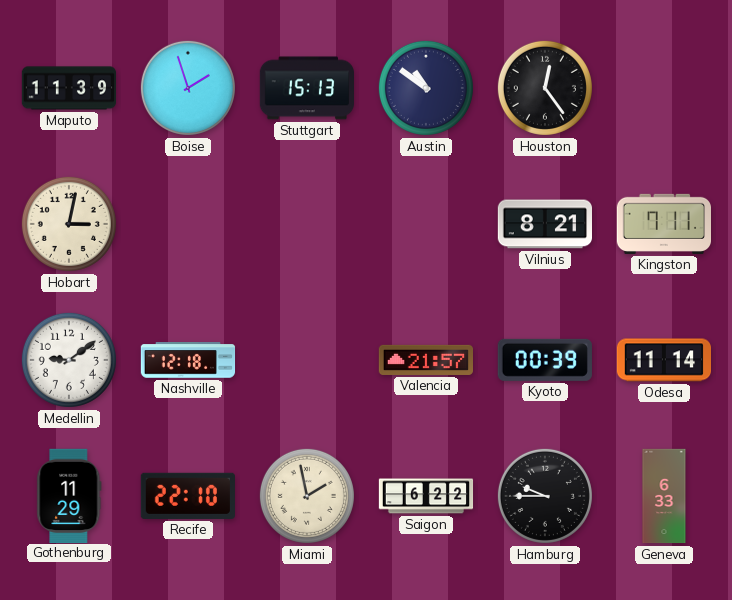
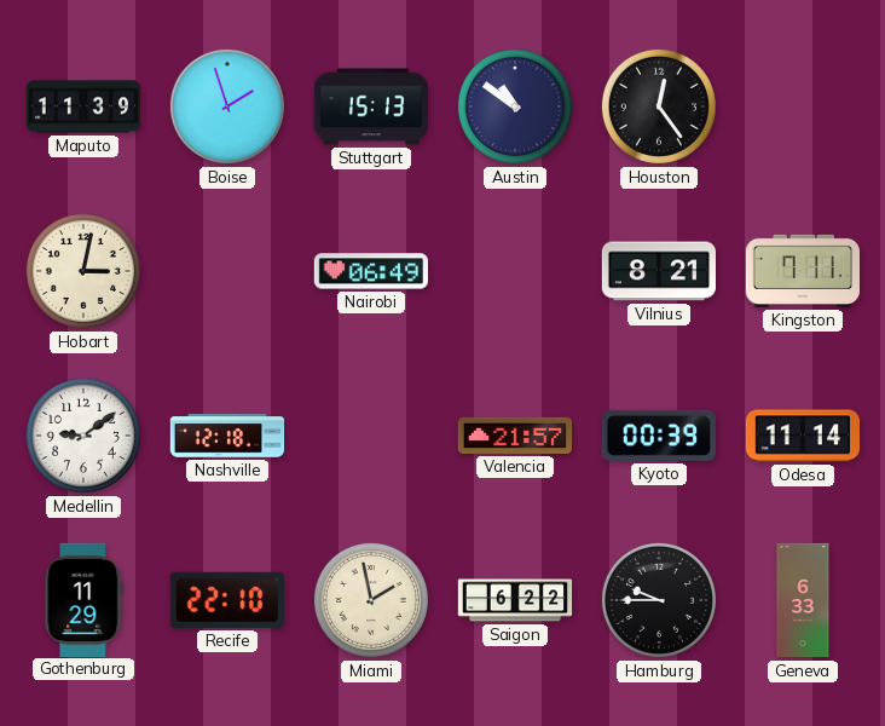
Nairobi: none -> 06:49
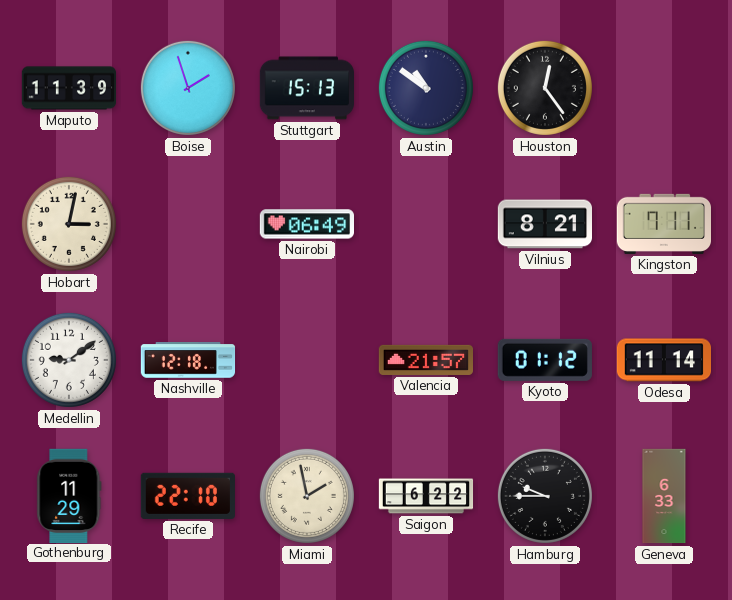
Kyoto: 00:39 -> 01:12
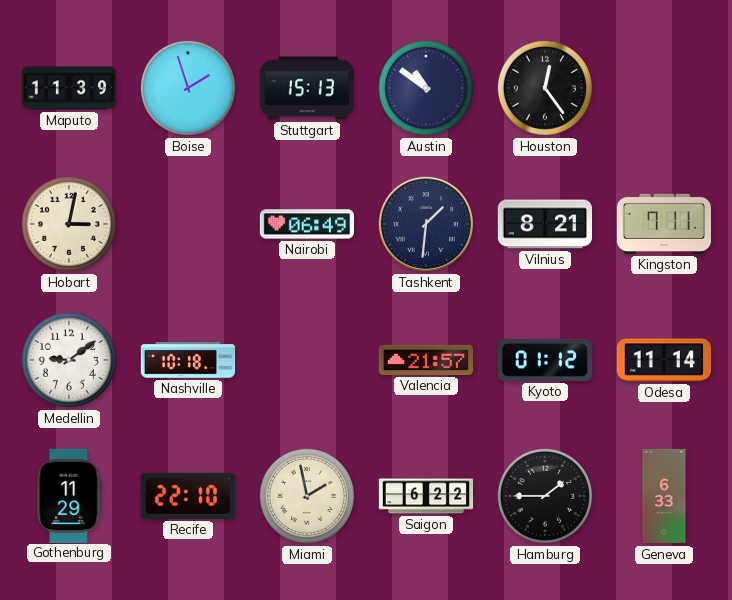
Tashkent: none -> 1:31
Nashville: 12:18 -> 10:18
Hamburg: 9:45 -> 1:45
